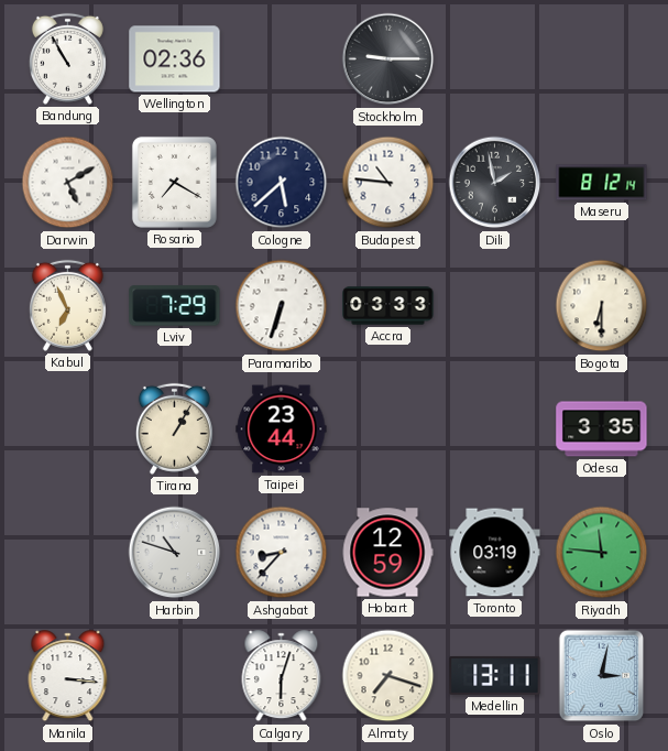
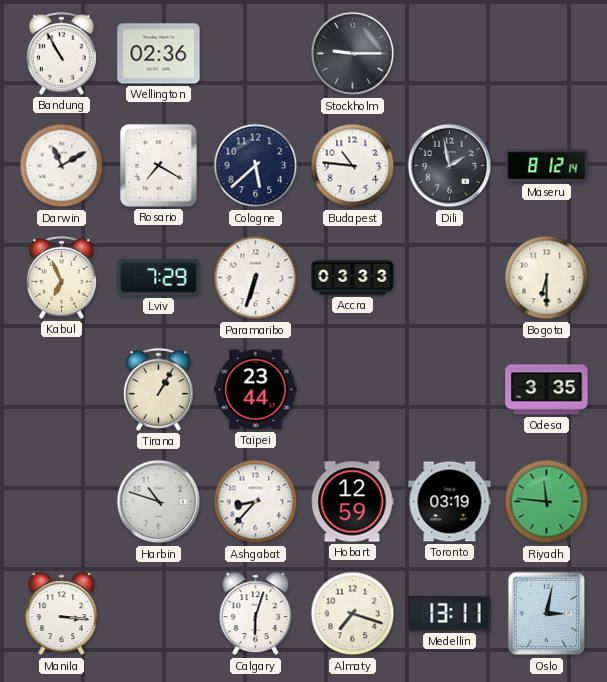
Darwin: 5:10 -> 11:10
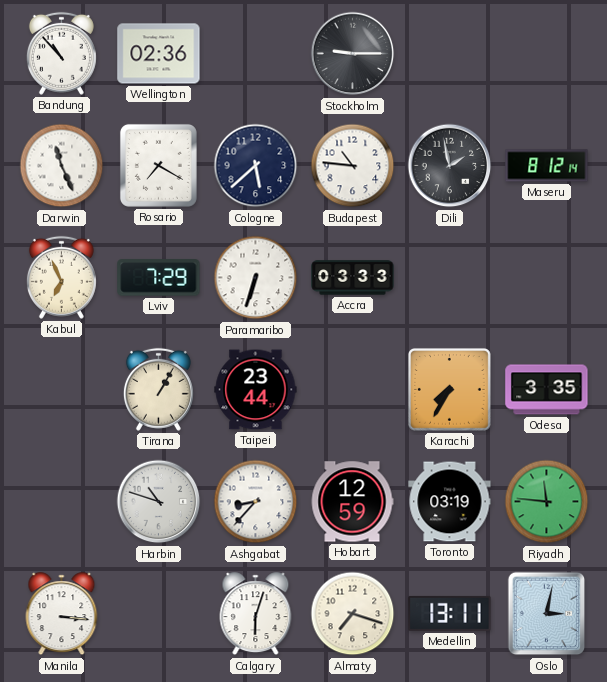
Bandung: 10:55 -> 10:53
Darwin: 11:10 -> 11:26
Bogota: 6:30 -> none
Karachi: none -> 7:35
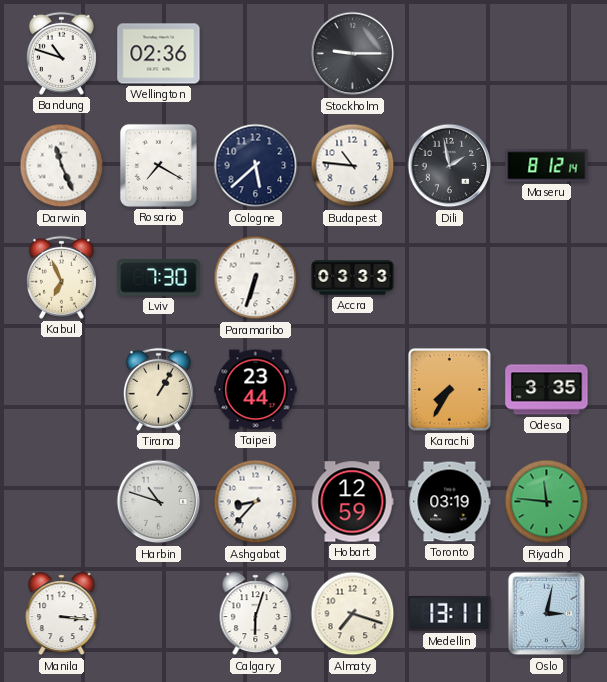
Bandung: 10:53 -> 10:48
Lviv: 7:29 -> 7:30
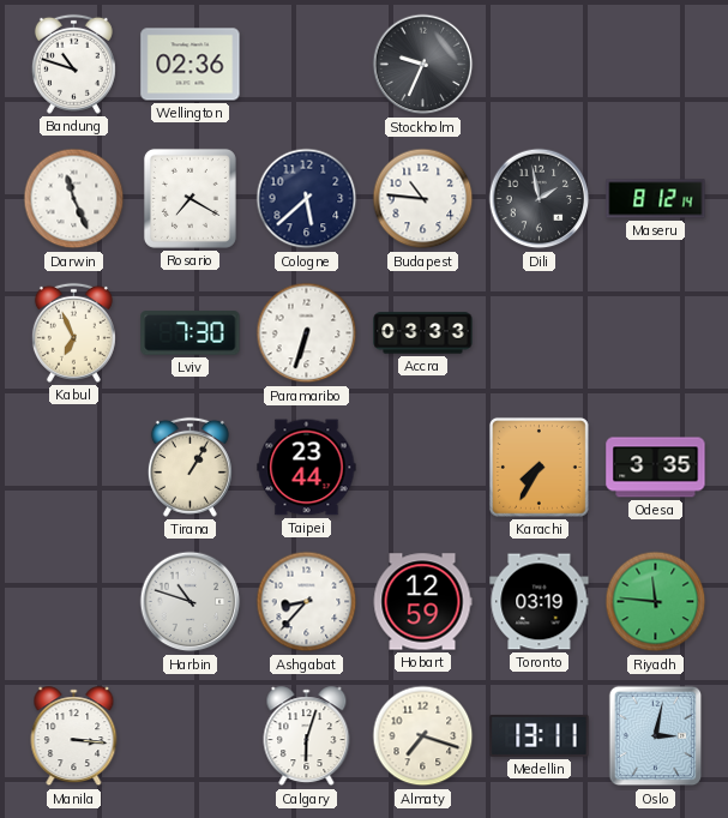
Stockholm: 9:15 -> 9:34
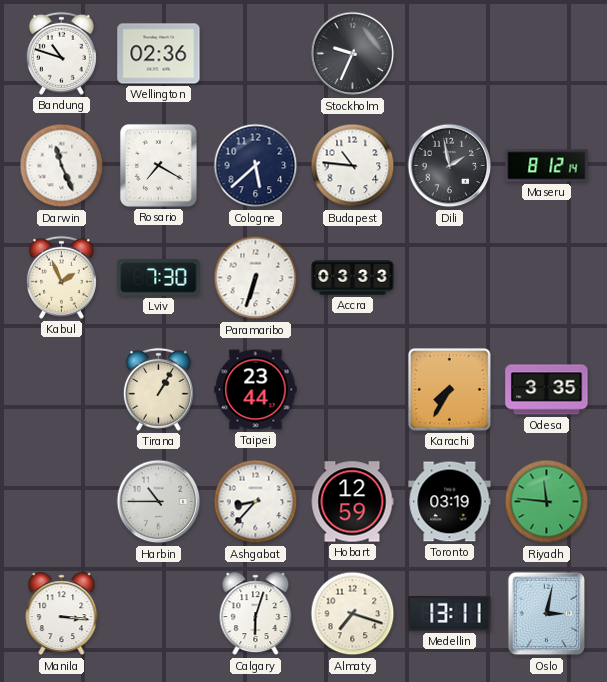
Kabul: 6:56 -> 1:56
Harbin: 10:48 -> 10:45
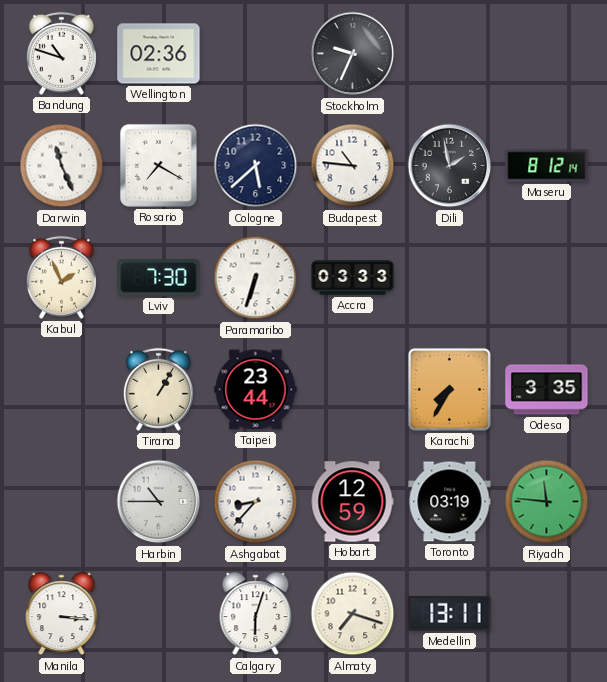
Oslo: 3:02 -> none
